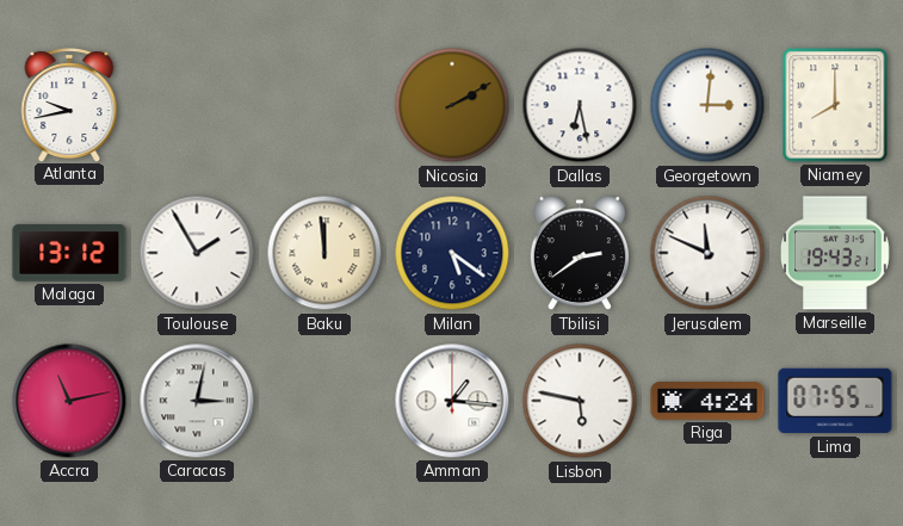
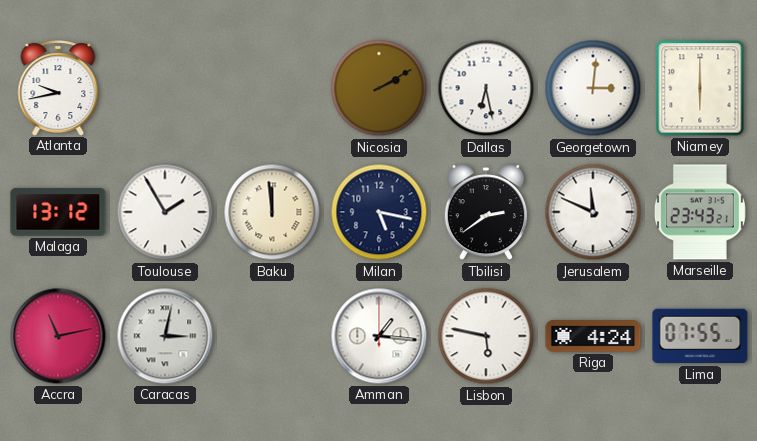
Niamey: 8:00 -> 6:00
Milan: 5:21 -> 5:17
Marseille: 19:43 -> 23:43
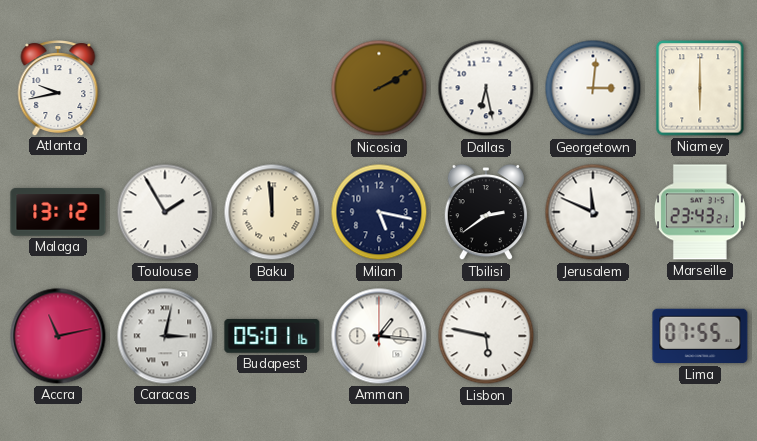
Budapest: none -> 05:01
Riga: 4:24 -> none
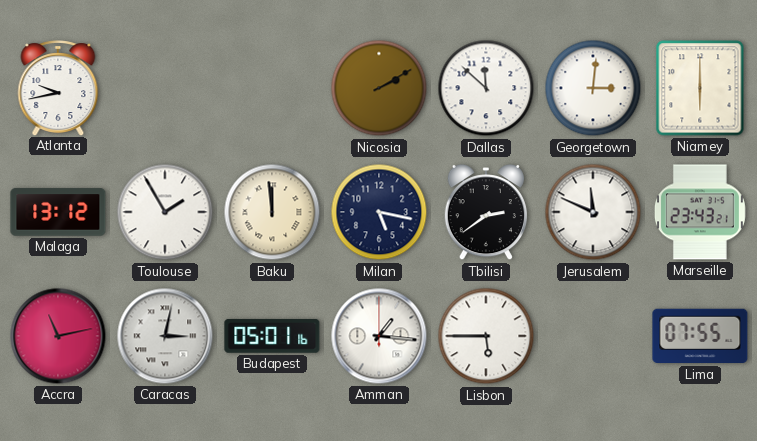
Dallas: 6:28 -> 11:52
Lisbon: 5:47 -> 5:45
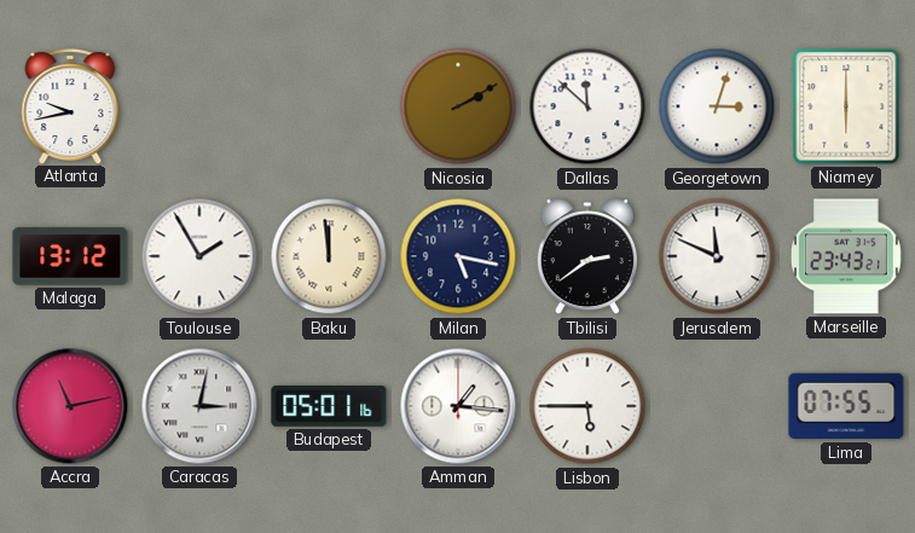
Georgetown: 3:01 -> 3:03
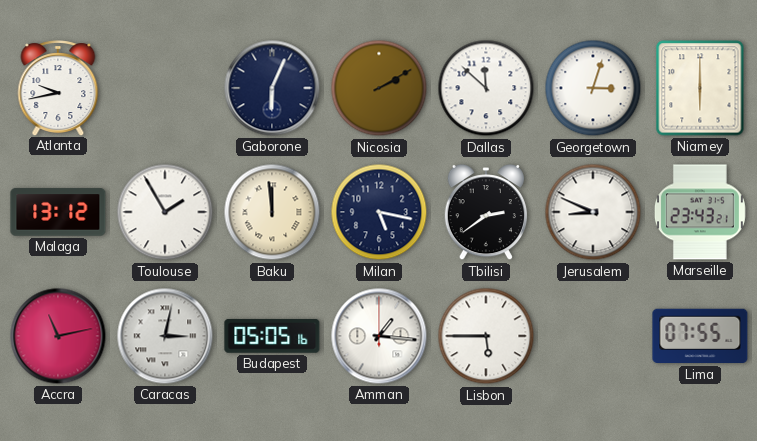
Gaborone: none -> 6:04
Jerusalem: 11:49 -> 8:49
Budapest: 05:01 -> 05:05
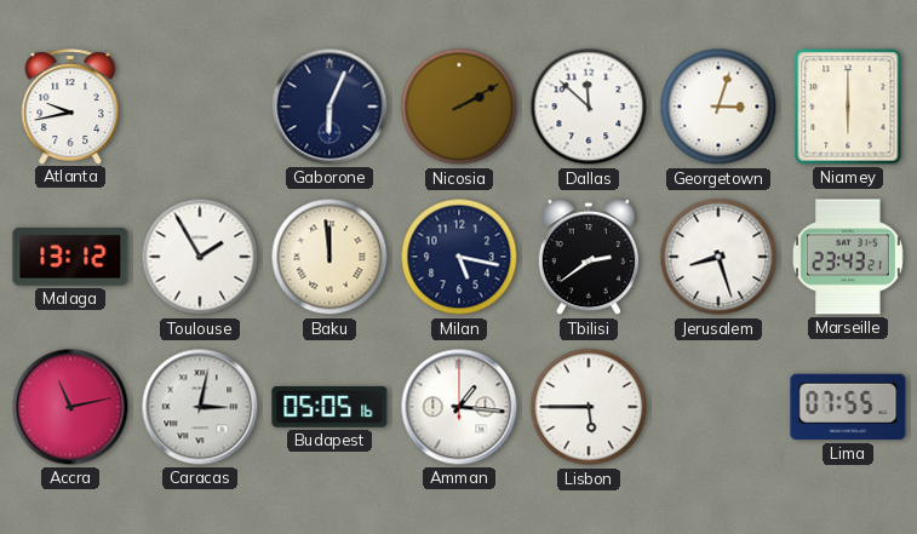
Jerusalem: 8:49 -> 8:27
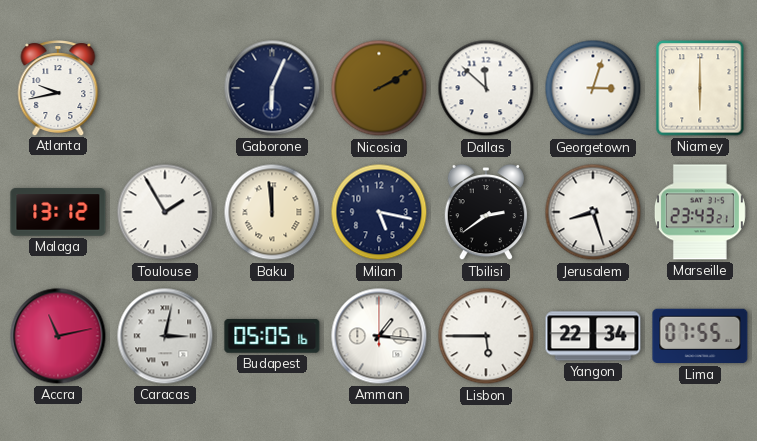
Yangon: none -> 22:34
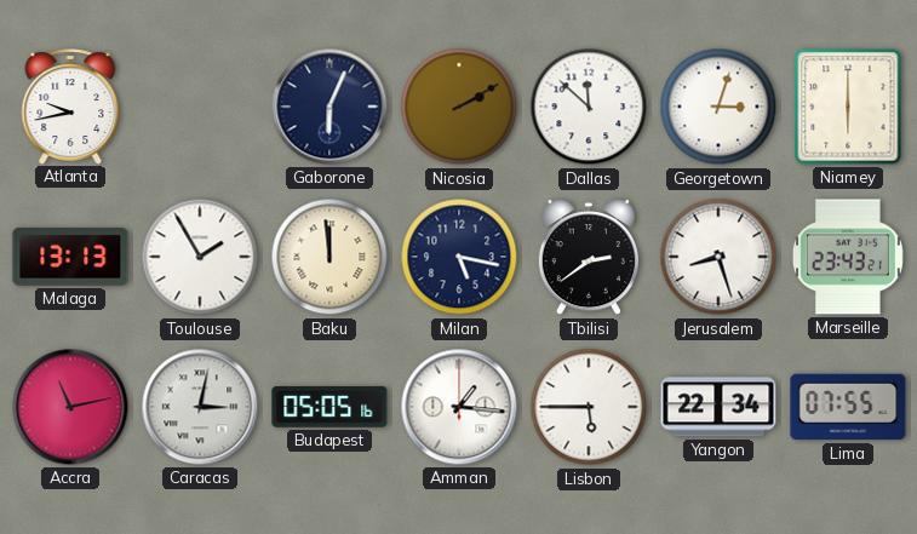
Malaga: 13:12 -> 13:13
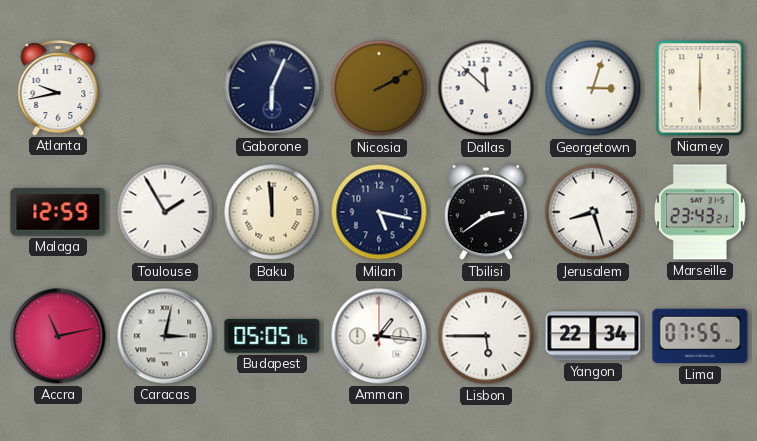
Malaga: 13:13 -> 12:59
